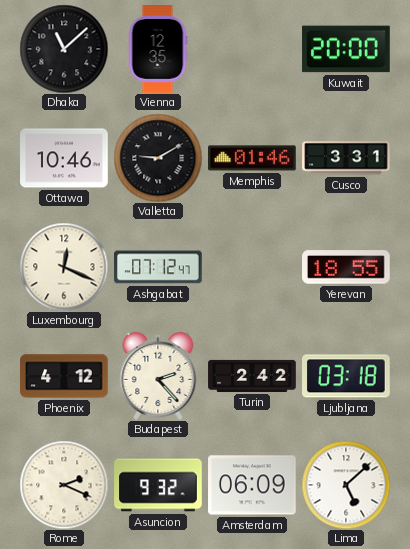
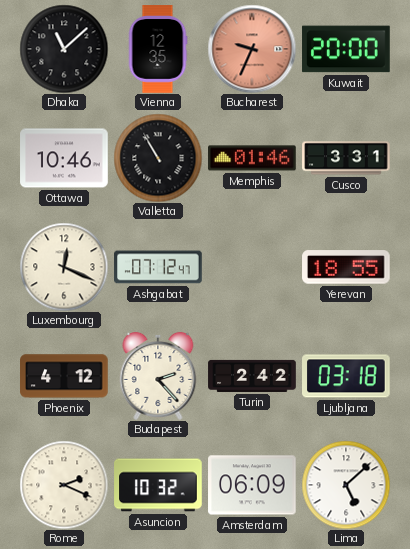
Bucharest: none -> 9:34
Valletta: 9:10 -> 10:55
Asuncion: 9:32 -> 10:32
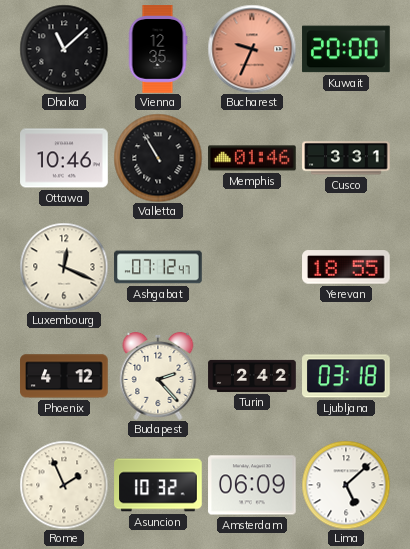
Rome: 2:19 -> 1:56
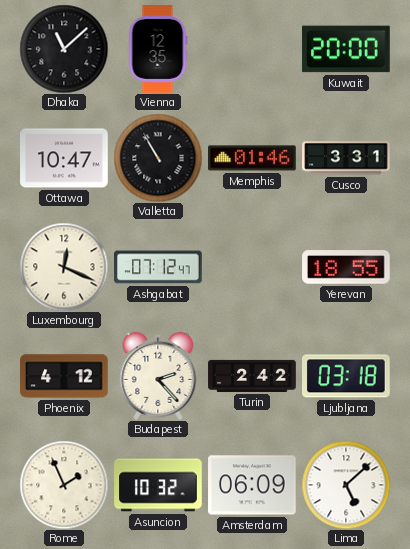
Bucharest: 9:34 -> none
Ottawa: 10:46 -> 10:47
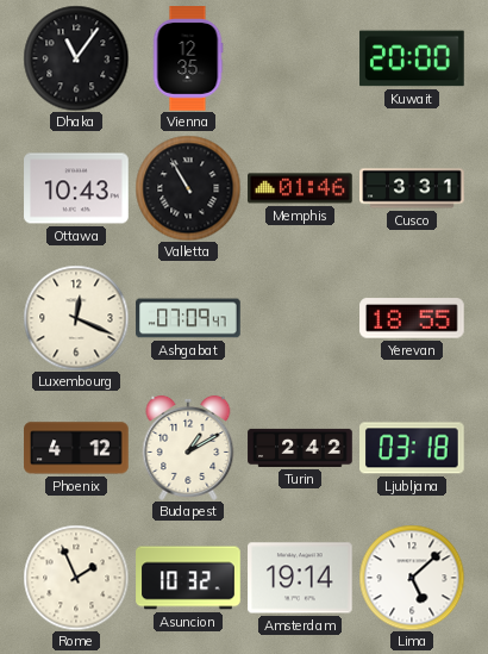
Dhaka: 11:08 -> 11:06
Ottawa: 10:47 -> 10:43
Ashgabat: 07:12 -> 07:09
Budapest: 2:23 -> 1:10
Amsterdam: 06:09 -> 19:14
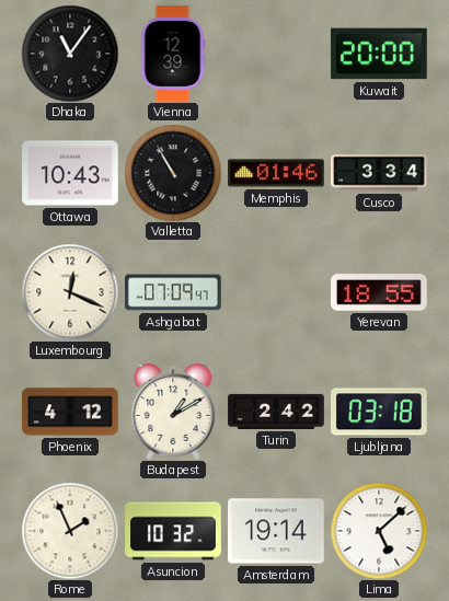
Vienna: 12:35 -> 12:39
Cusco: 3:31 -> 3:34
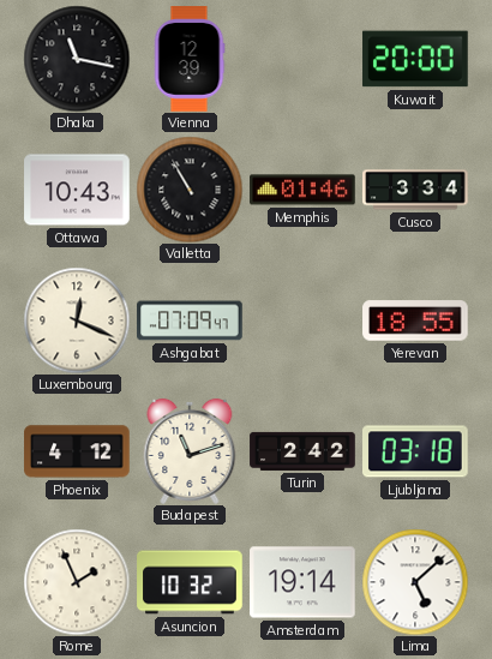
Dhaka: 11:06 -> 11:17
Budapest: 1:10 -> 11:12
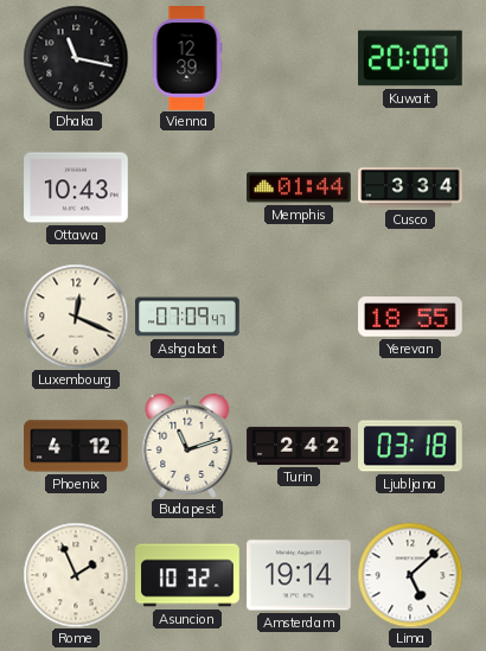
Valletta: 10:55 -> none
Memphis: 01:46 -> 01:44
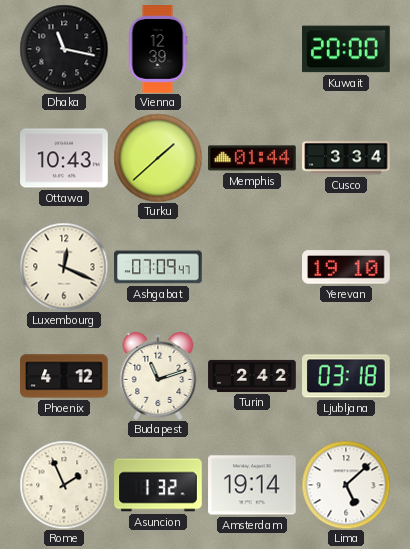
Turku: none -> 1:38
Yerevan: 18:55 -> 19:10
Asuncion: 10:32 -> 1:32
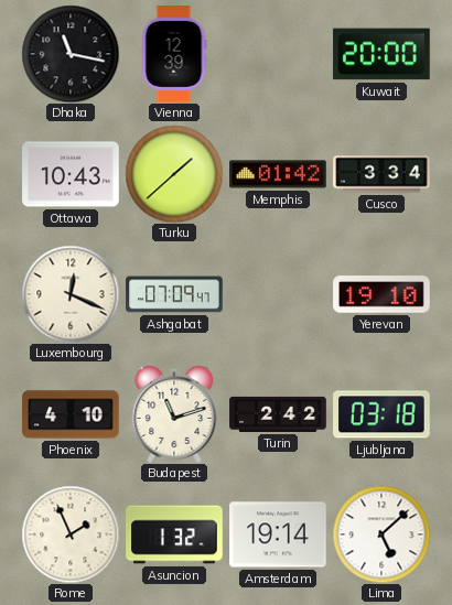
Memphis: 01:44 -> 01:42
Phoenix: 4:12 -> 4:10
